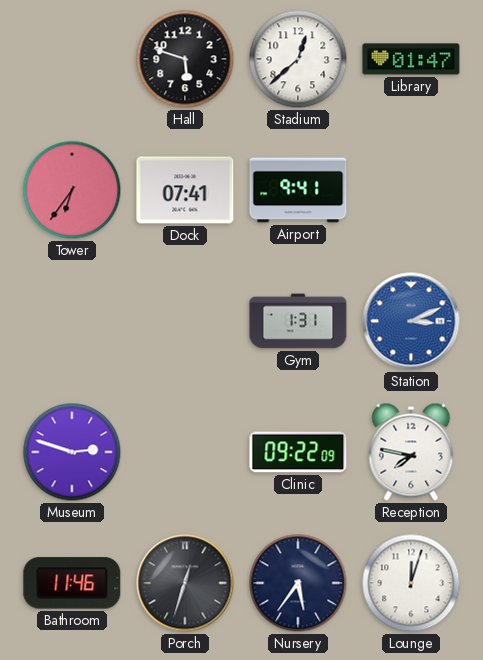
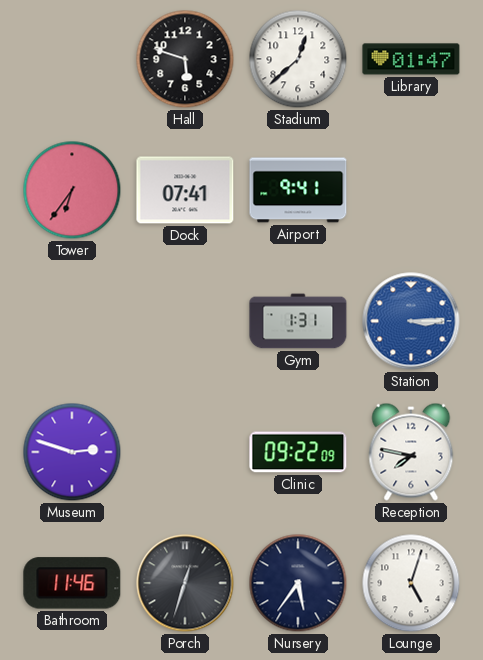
Station: 3:11 -> 3:15
Lounge: 12:03 -> 5:03
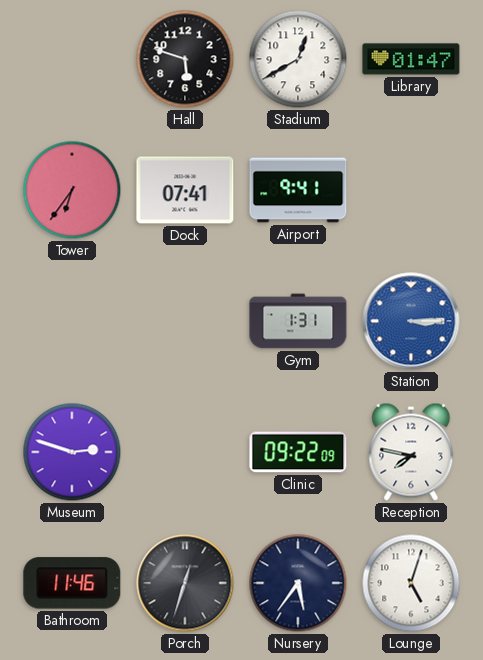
Stadium: 12:38 -> 12:40
